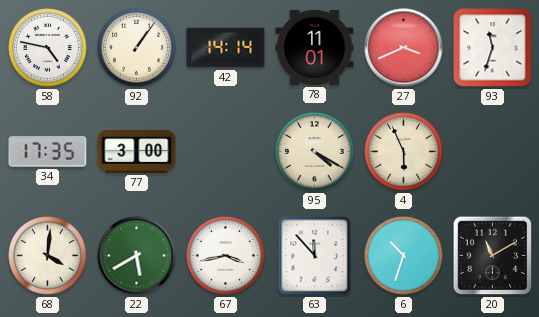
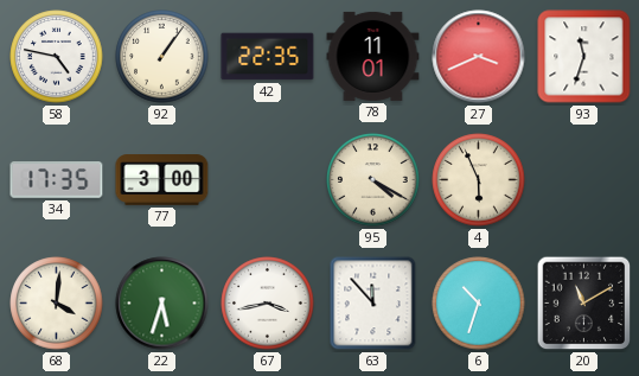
42: 14:14 -> 22:35
22: 5:40 -> 5:33
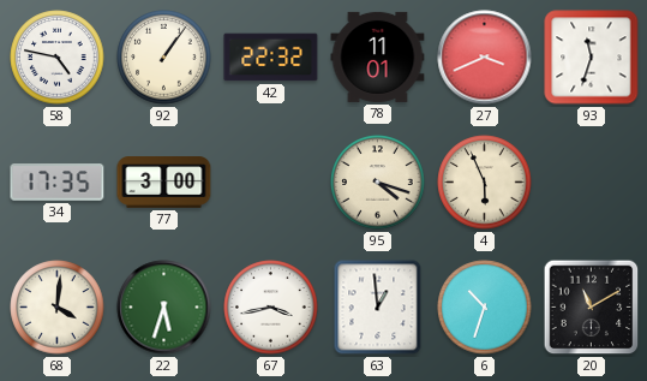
42: 22:35 -> 22:32
95: 4:20 -> 4:18
63: 11:53 -> 12:59
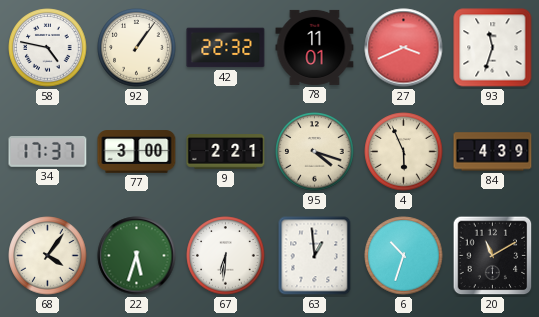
34: 17:35 -> 17:37
9: none -> 2:21
84: none -> 4:39
68: 4:01 -> 4:06
67: 3:43 -> 6:31
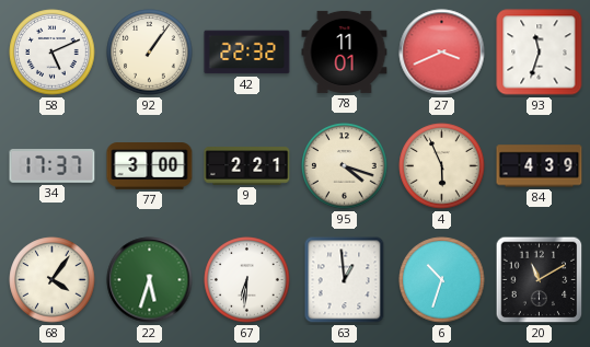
58: 4:47 -> 5:11
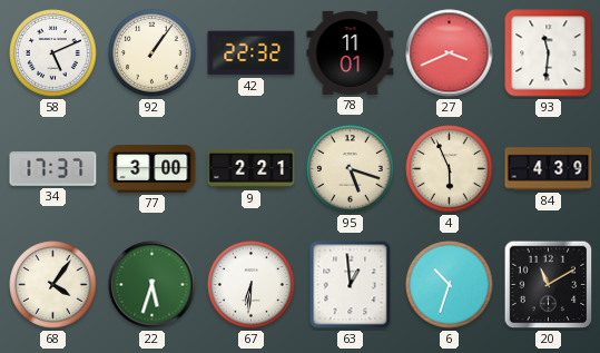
93: 11:33 -> 11:31
95: 4:18 -> 5:18
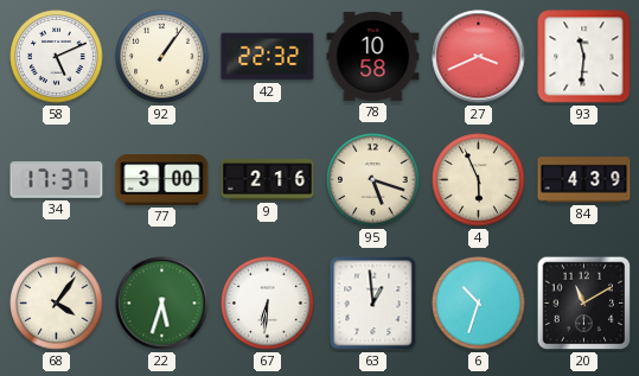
78: 11:01 -> 10:58
9: 2:21 -> 2:16
